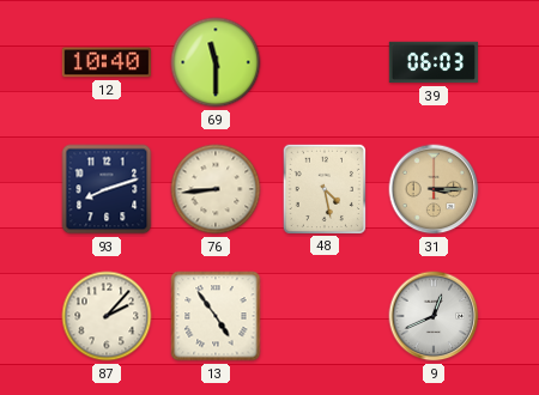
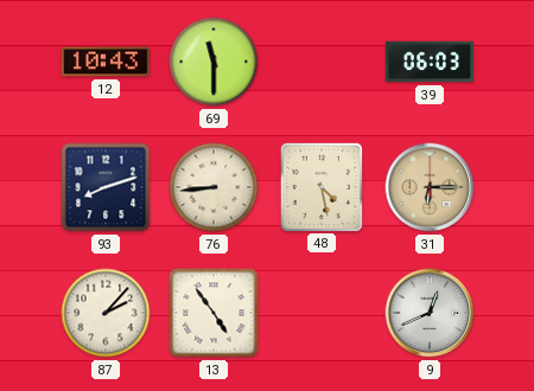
12: 10:40 -> 10:43
31: 3:15 -> 6:15
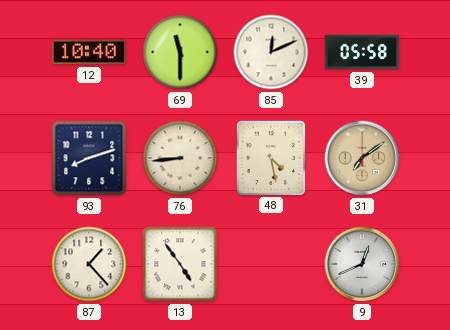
12: 10:43 -> 10:40
85: none -> 12:11
39: 06:03 -> 05:58
31: 6:15 -> 7:09
87: 2:07 -> 1:23
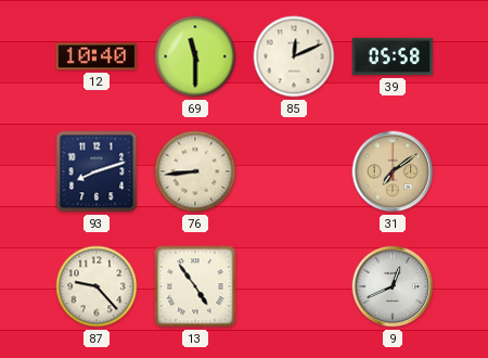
48: 4:28 -> none
87: 1:23 -> 9:23
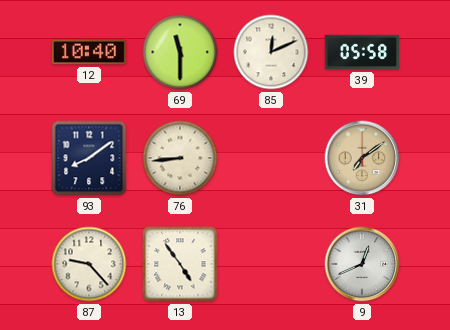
93: 8:12 -> 8:09
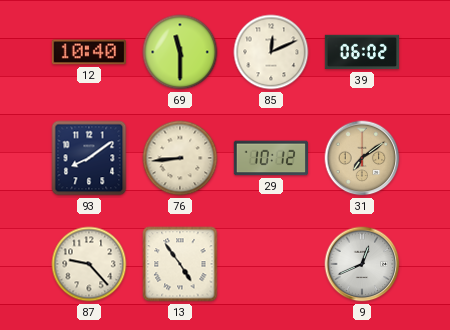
39: 05:58 -> 06:02
29: none -> 10:12
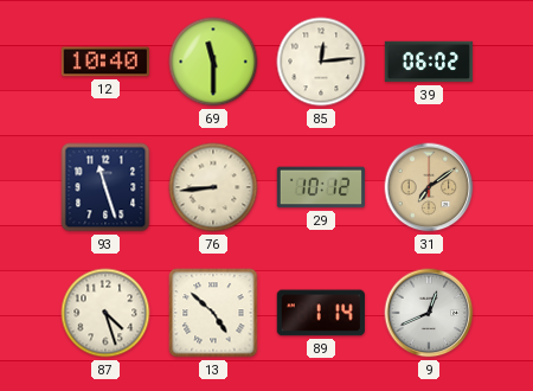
85: 12:11 -> 12:14
93: 8:09 -> 11:27
87: 9:23 -> 4:27
13: 4:54 -> 4:52
89: none -> 1:14
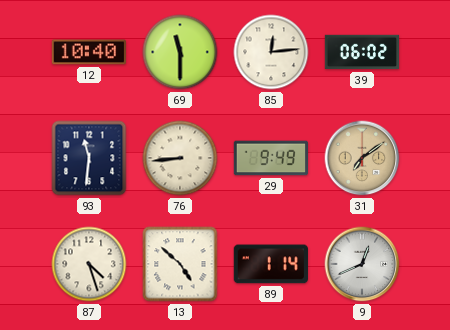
93: 11:27 -> 11:31
29: 10:12 -> 9:49
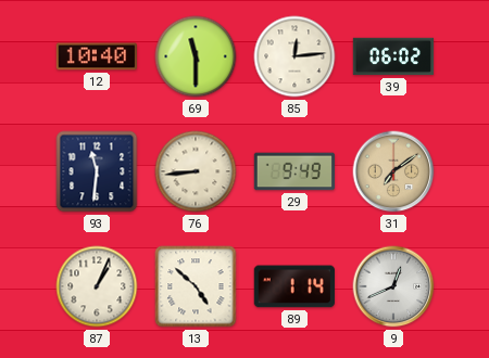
87: 4:27 -> 1:04
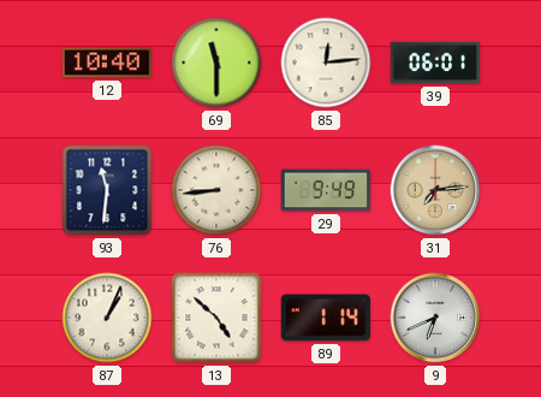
39: 06:02 -> 06:01
31: 7:09 -> 7:14
9: 12:41 -> 6:41
